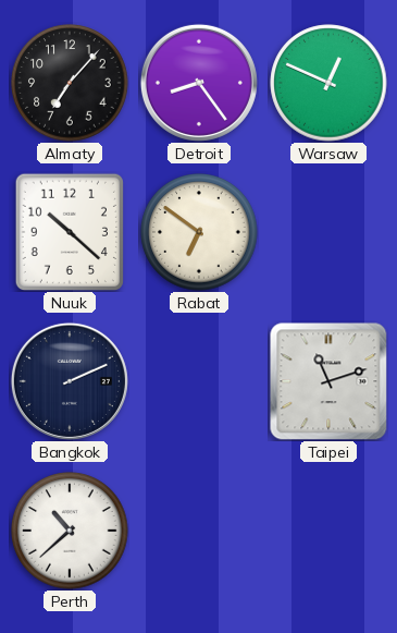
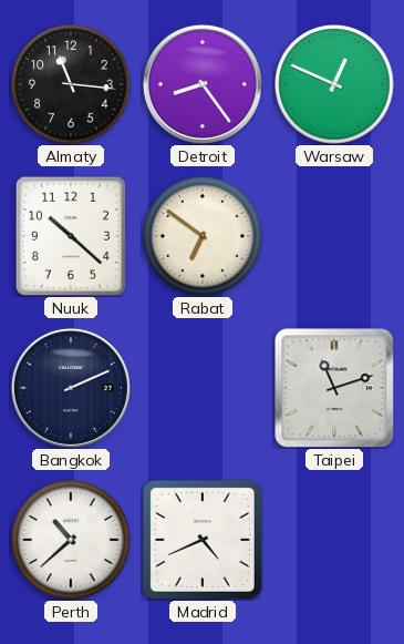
Almaty: 7:07 -> 11:16
Madrid: none -> 4:41
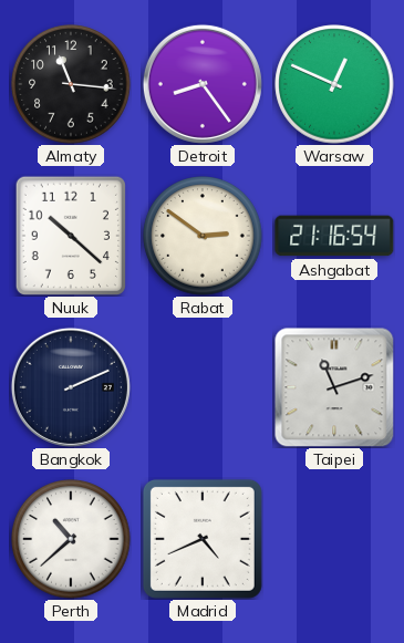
Rabat: 6:51 -> 2:51
Ashgabat: none -> 21:16
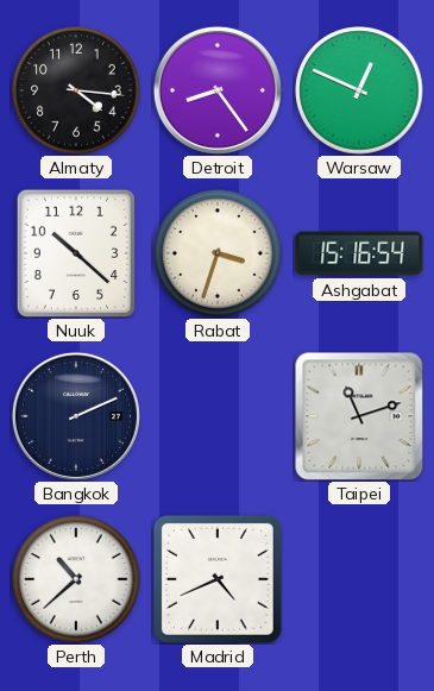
Almaty: 11:16 -> 4:16
Rabat: 2:51 -> 3:33
Ashgabat: 21:16 -> 15:16
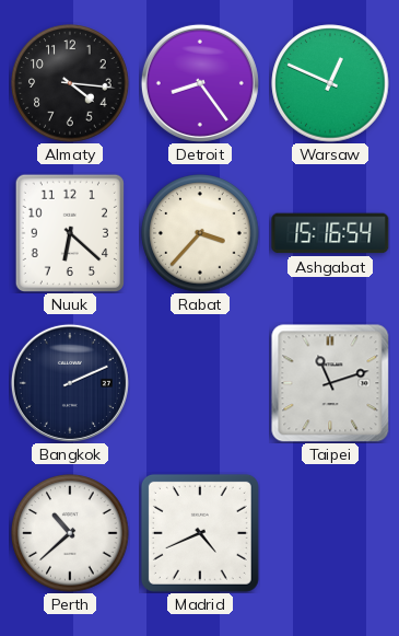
Nuuk: 10:22 -> 6:22
Rabat: 3:33 -> 3:37
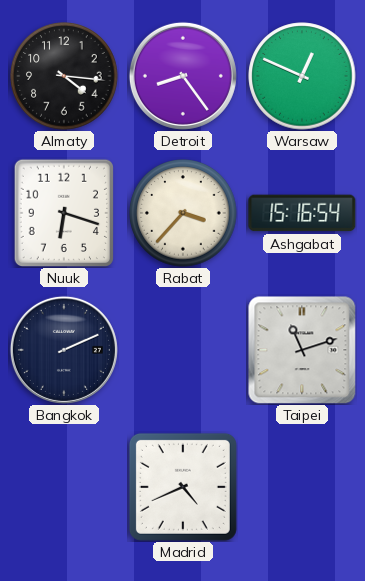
Nuuk: 6:22 -> 6:18
Perth: 10:38 -> none
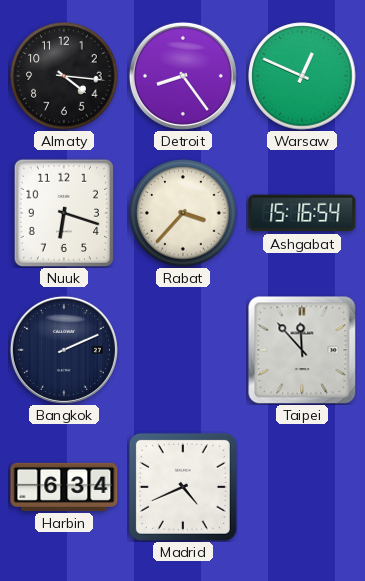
Taipei: 11:12 -> 11:53
Harbin: none -> 6:34
